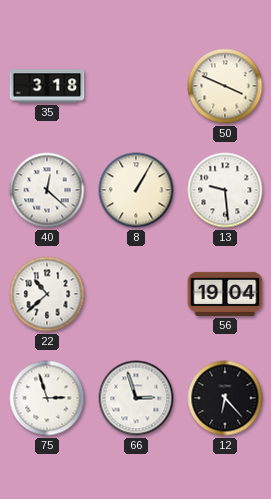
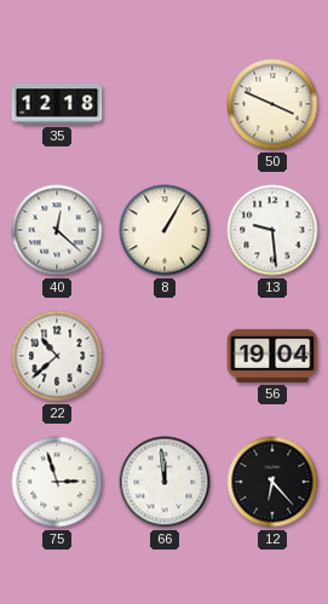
35: 3:18 -> 12:18
66: 2:57 -> 11:59
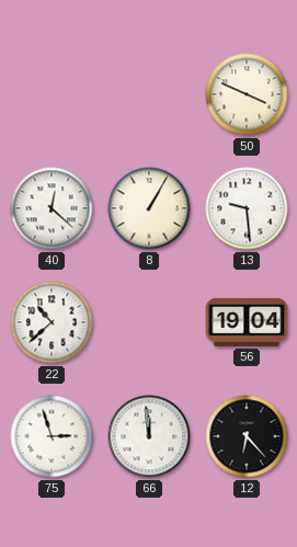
35: 12:18 -> none
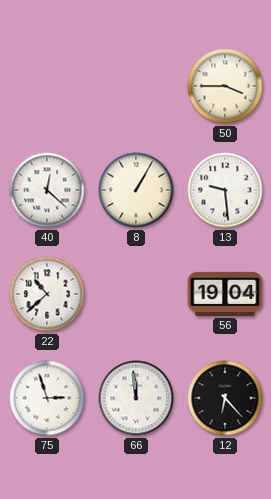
50: 3:49 -> 3:45
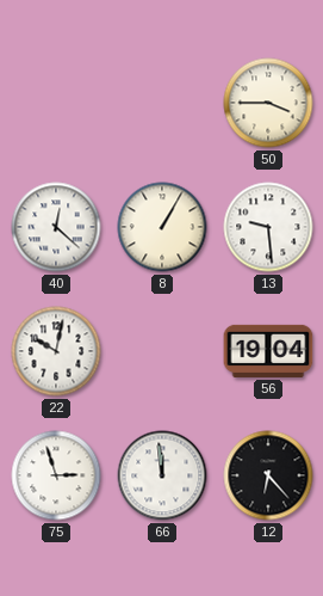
22: 10:38 -> 10:02
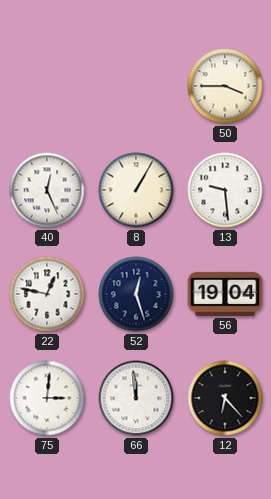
40: 12:22 -> 12:26
22: 10:02 -> 12:47
52: none -> 12:27
75: 2:57 -> 3:01
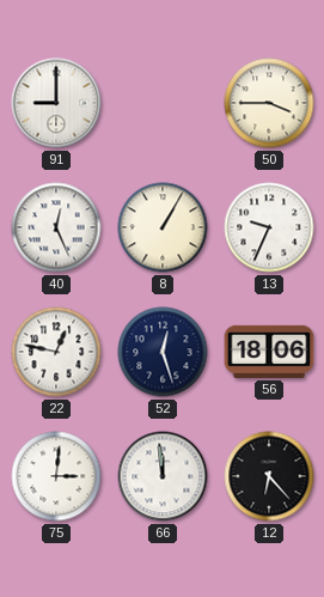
91: none -> 9:00
13: 9:29 -> 9:34
56: 19:04 -> 18:06
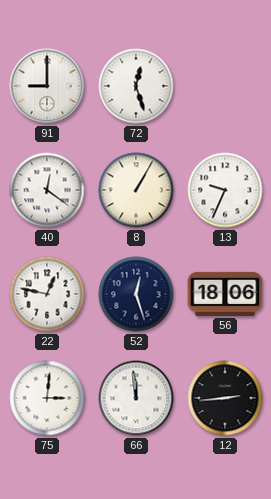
72: none -> 12:27
50: 3:45 -> none
40: 12:26 -> 12:21
12: 6:23 -> 2:44
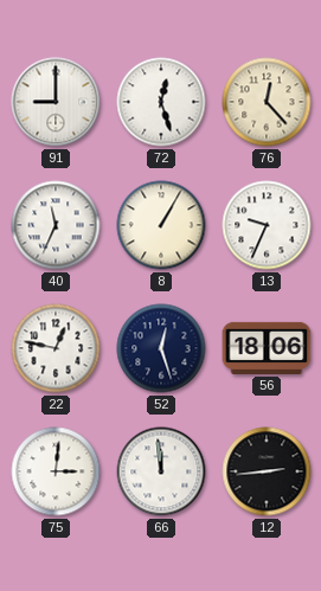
76: none -> 12:23
40: 12:21 -> 11:34
